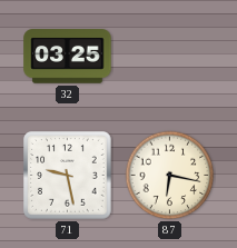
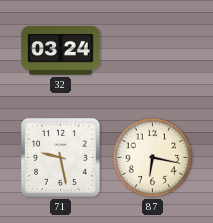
32: 03:25 -> 03:24
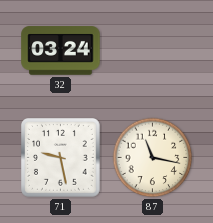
87: 6:17 -> 11:17
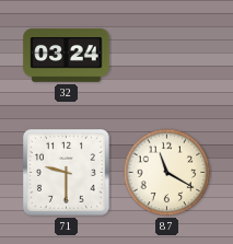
71: 9:28 -> 9:30
87: 11:17 -> 11:20
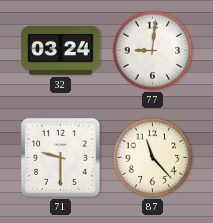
77: none -> 9:01
87: 11:20 -> 11:23
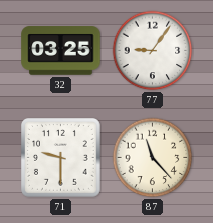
32: 03:24 -> 03:25
77: 9:01 -> 9:06
